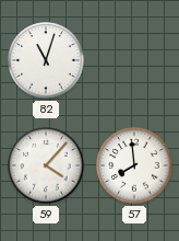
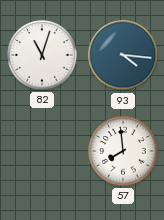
93: none -> 4:16
59: 4:07 -> none
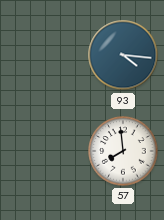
82: 11:03 -> none
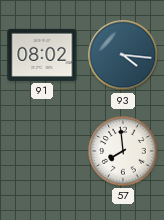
91: none -> 08:02
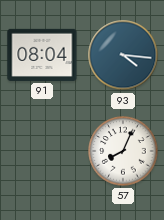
91: 08:02 -> 08:04
57: 7:59 -> 8:04
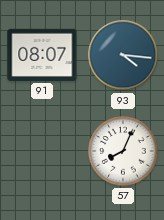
91: 08:04 -> 08:07
